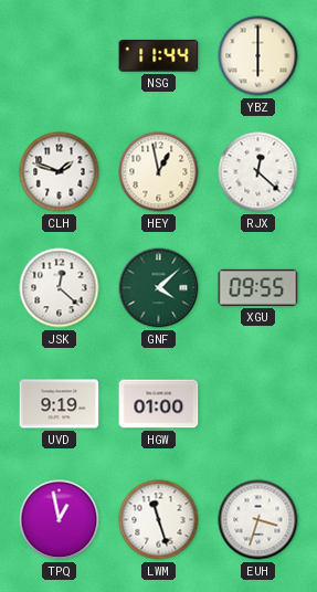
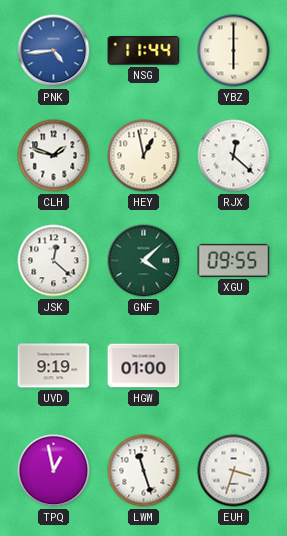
PNK: none -> 4:44
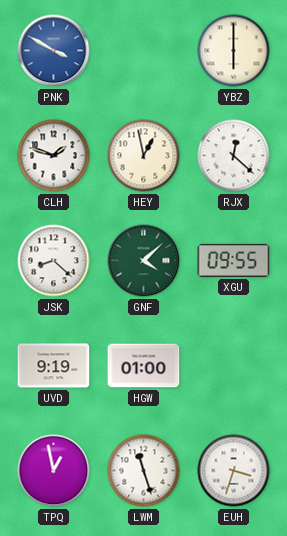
PNK: 4:44 -> 3:50
NSG: 11:44 -> none
JSK: 12:22 -> 8:22
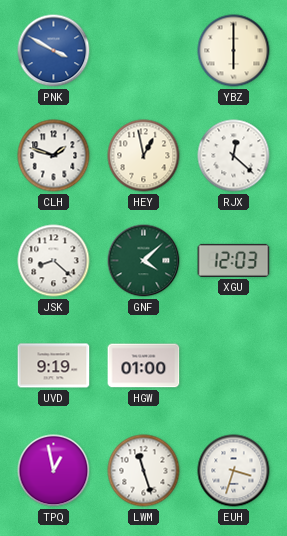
XGU: 09:55 -> 12:03
